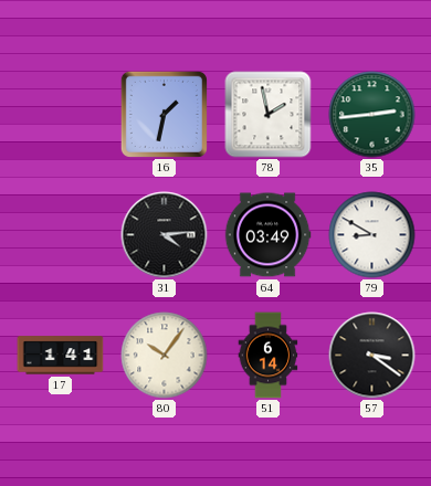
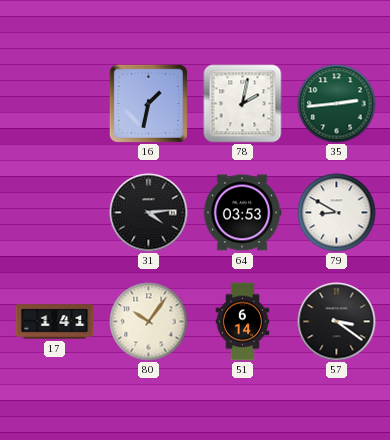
78: 1:58 -> 2:02
64: 03:49 -> 03:53
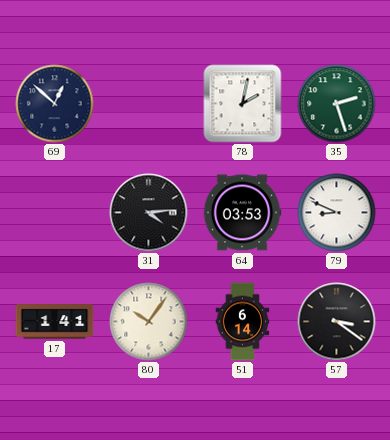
69: none -> 12:52
16: 1:32 -> none
35: 2:44 -> 2:27
79: 8:50 -> 8:49
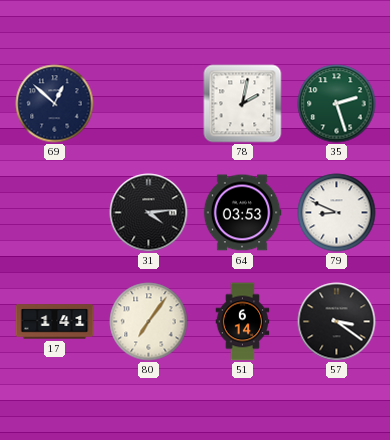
80: 10:06 -> 7:06
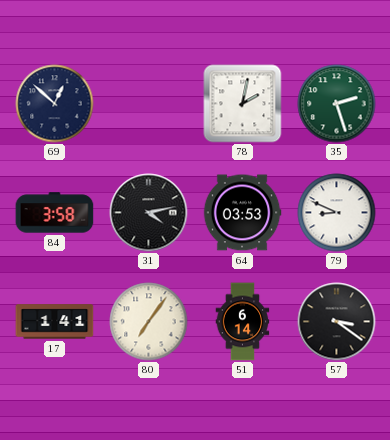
84: none -> 3:58
31: 4:14 -> 4:13
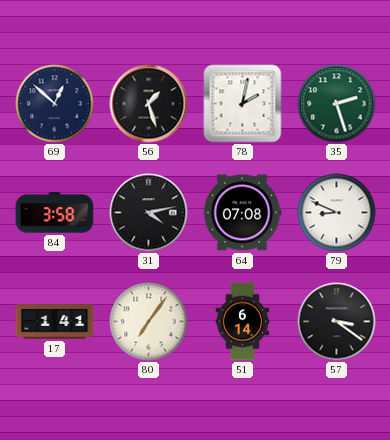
56: none -> 1:27
64: 03:53 -> 07:08
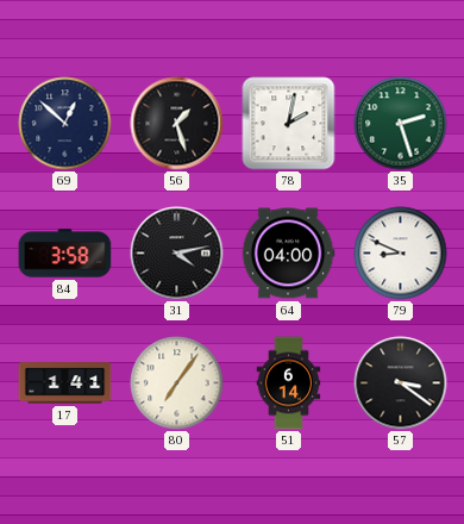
64: 07:08 -> 04:00
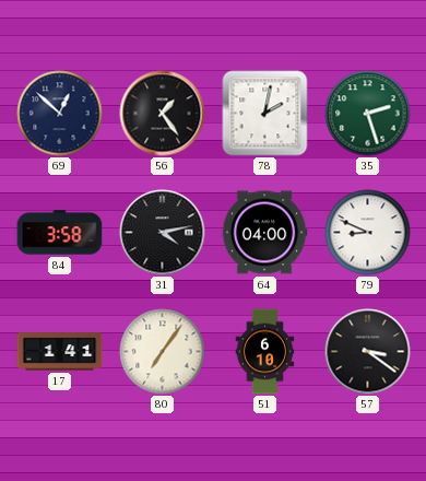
56: 1:27 -> 1:24
51: 6:14 -> 6:10
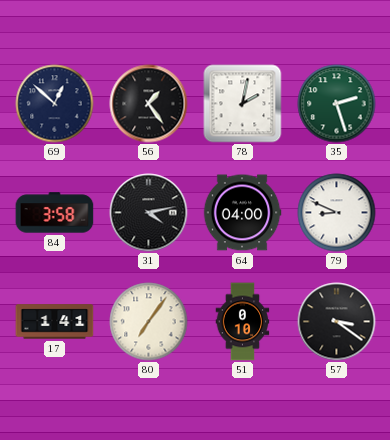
51: 6:10 -> 0:10
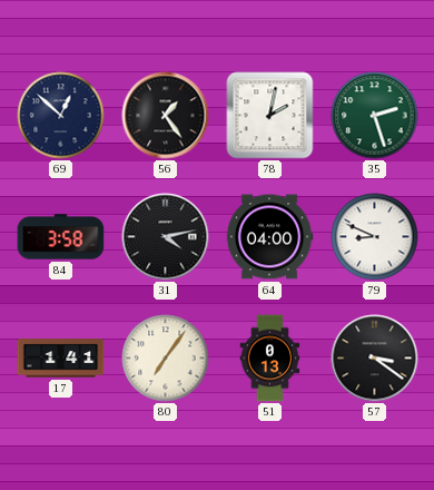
51: 0:10 -> 0:13
